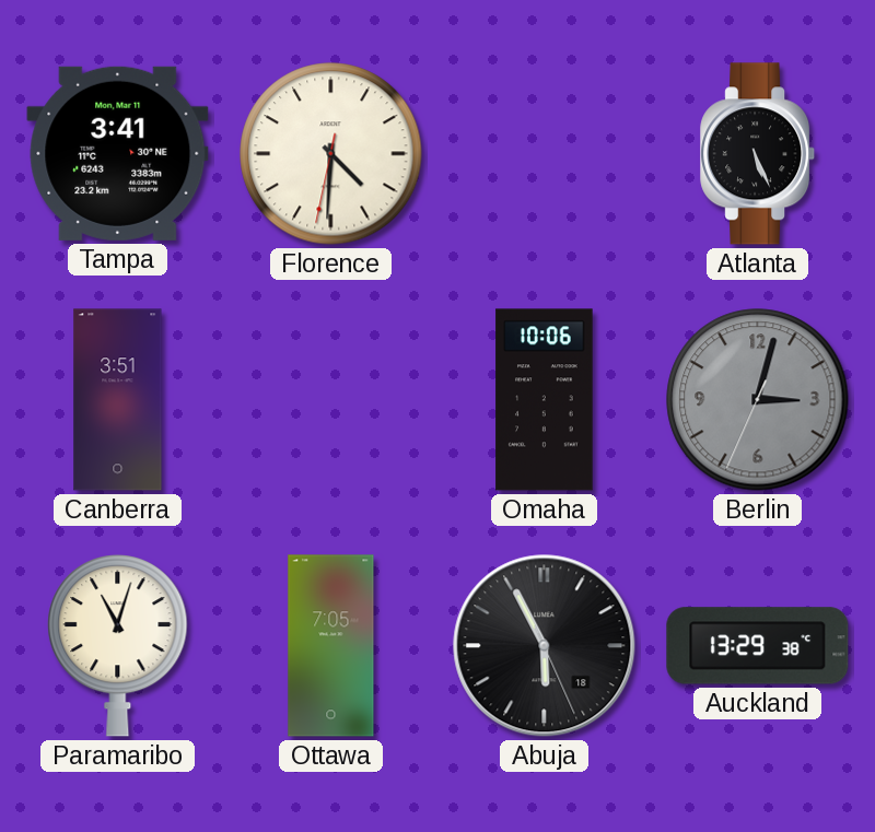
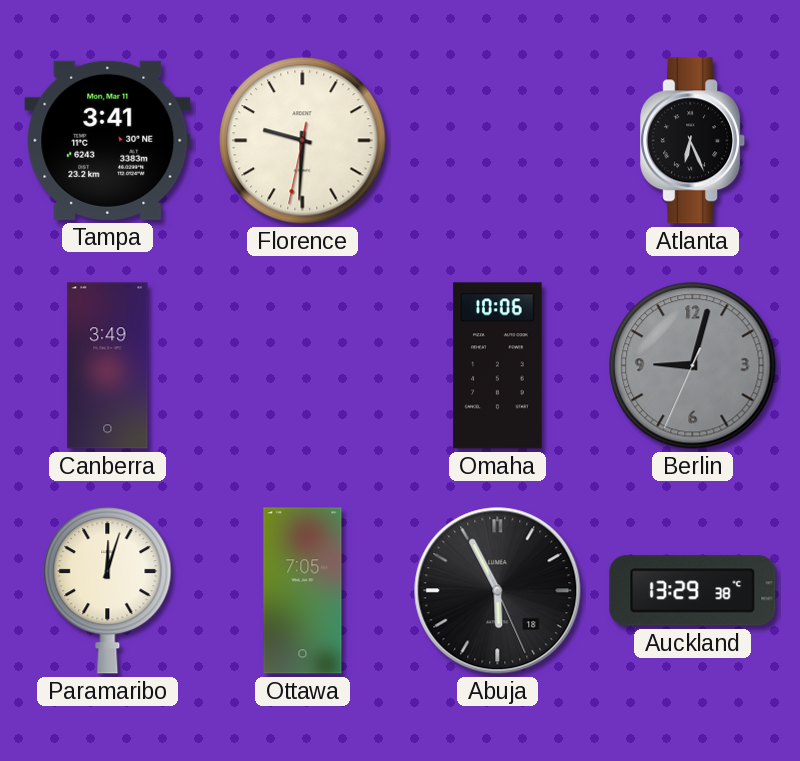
Florence: 4:30 -> 9:30
Atlanta: 5:26 -> 6:26
Canberra: 3:51 -> 3:49
Berlin: 3:02 -> 9:02
Paramaribo: 11:03 -> 12:03
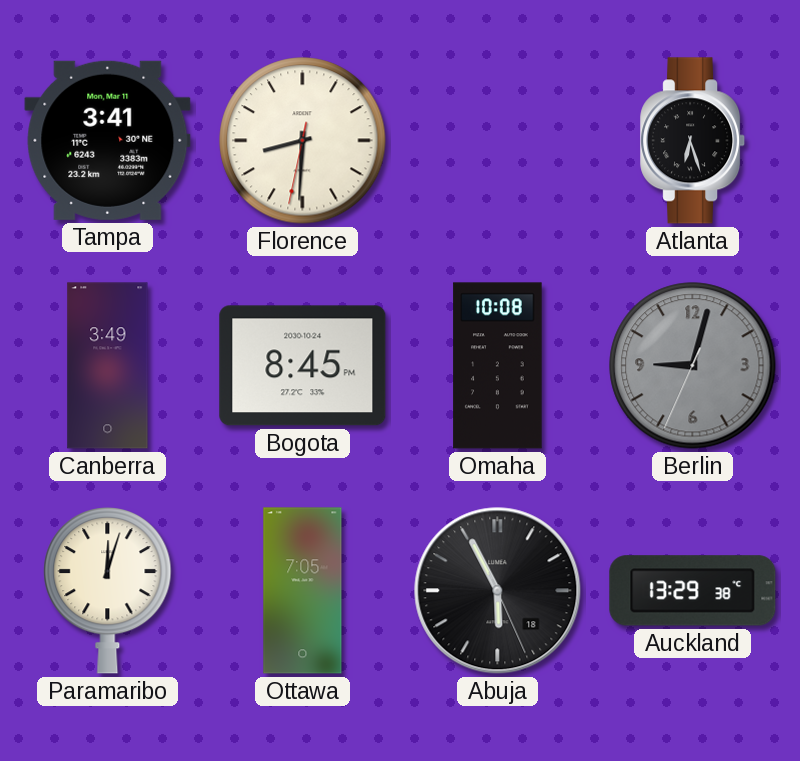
Florence: 9:30 -> 8:30
Atlanta: 6:26 -> 6:27
Bogota: none -> 8:45
Omaha: 10:06 -> 10:08
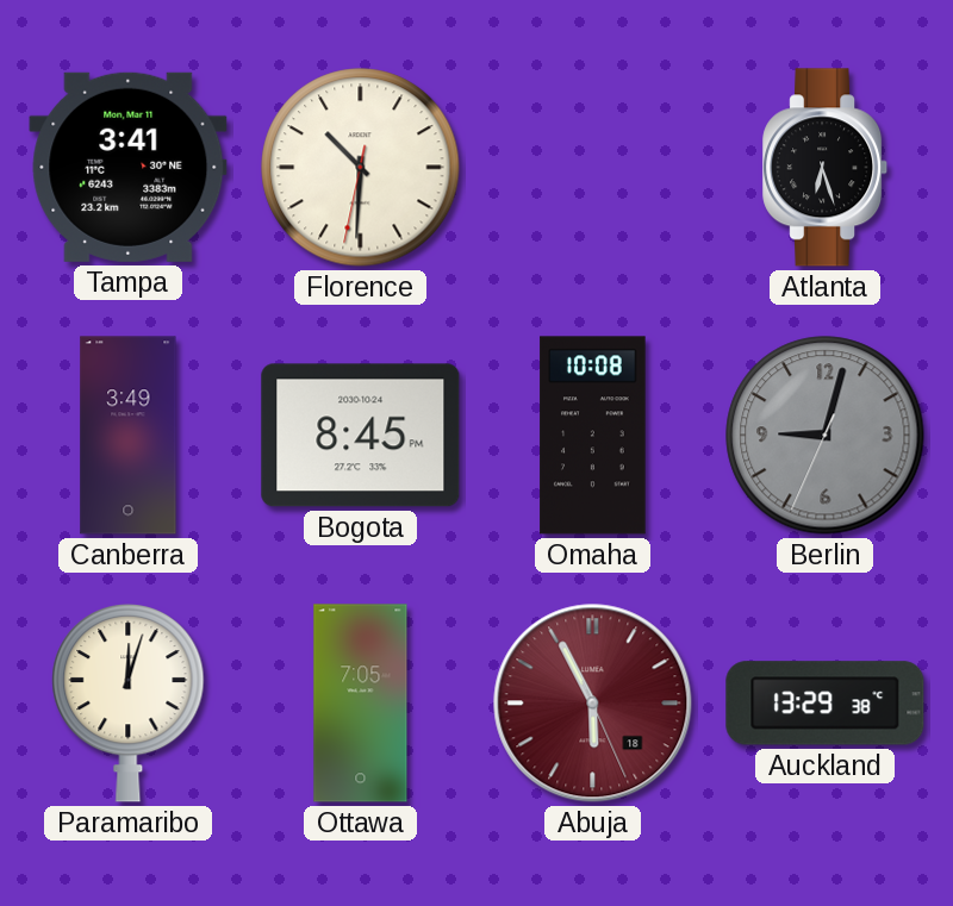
Florence: 8:30 -> 10:30
Abuja dial: black -> burgundy
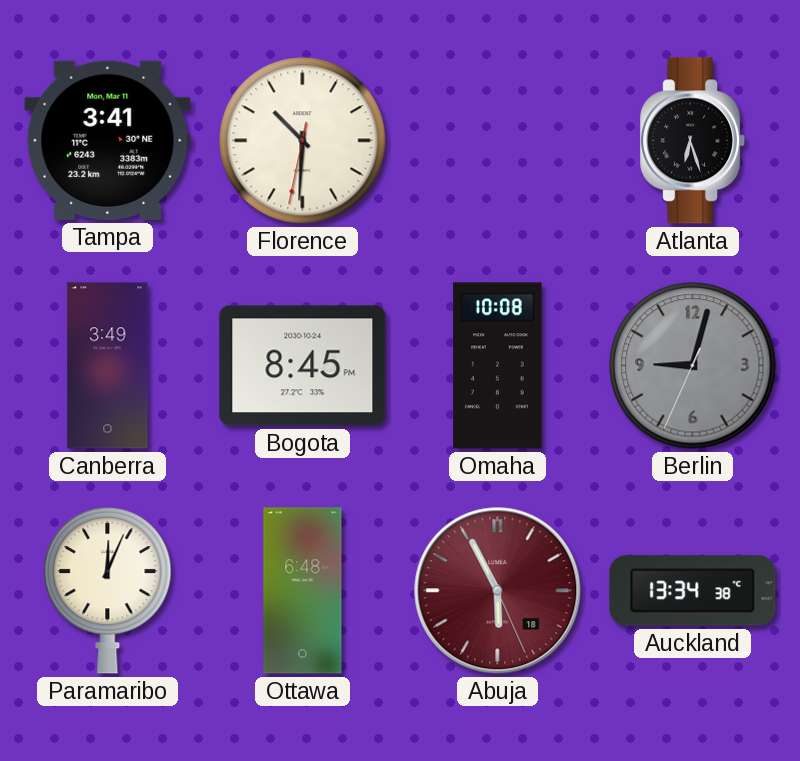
Paramaribo: 12:03 -> 12:04
Ottawa: 7:05 -> 6:48
Auckland: 13:29 -> 13:34
